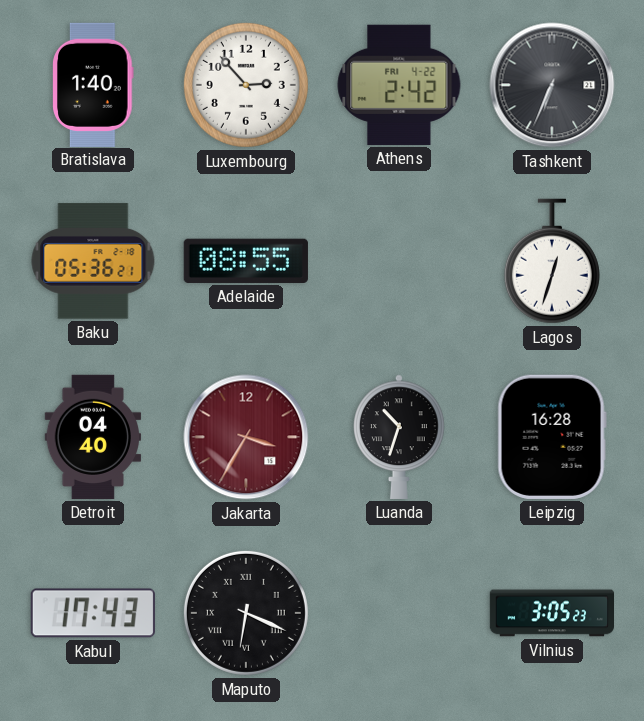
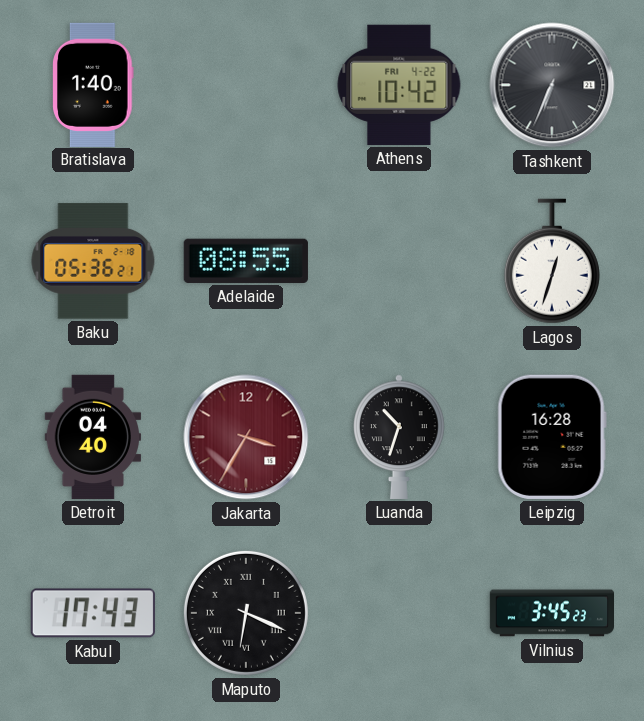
Luxembourg: 2:53 -> none
Athens: 2:42 -> 10:42
Vilnius: 3:05 -> 3:45
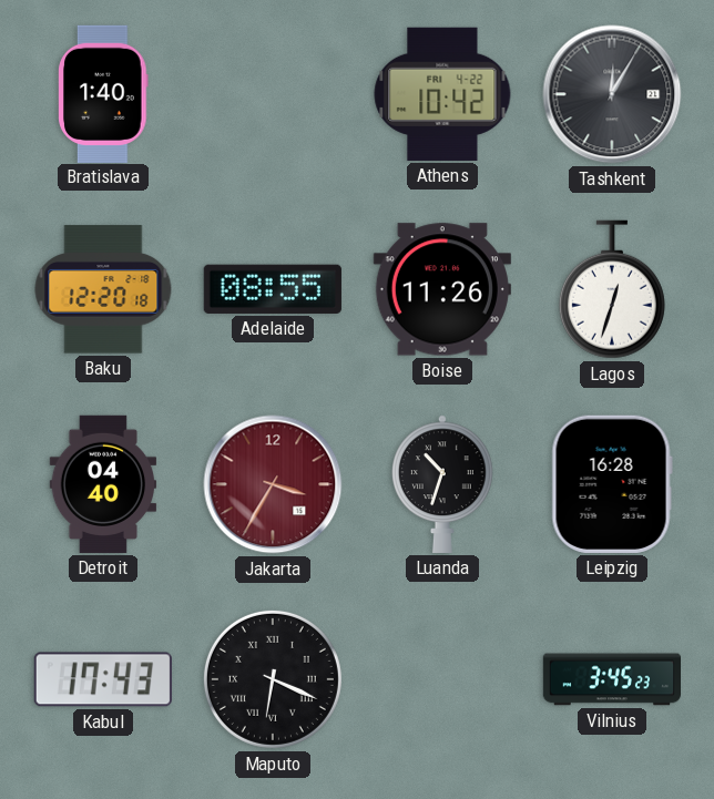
Tashkent: 6:34 -> 12:05
Baku: 05:36 -> 12:20
Boise: none -> 11:26
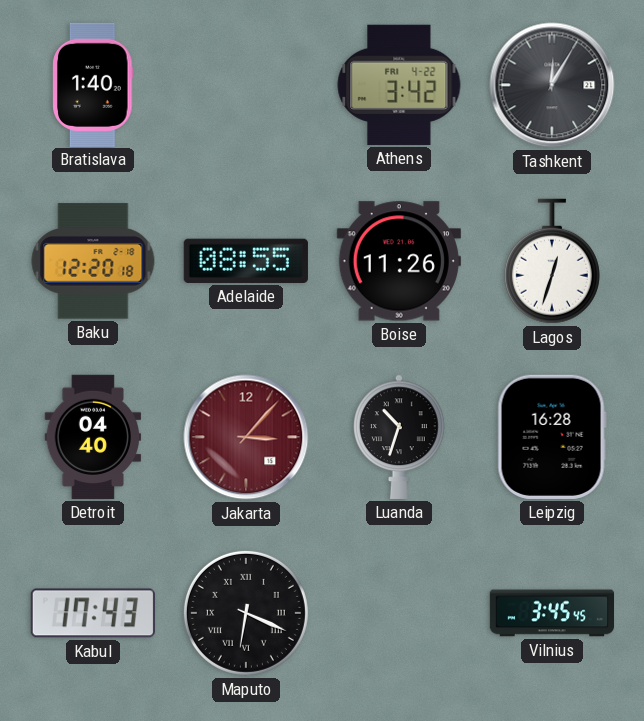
Athens: 10:42 -> 3:42
Jakarta: 3:35 -> 3:07
Vilnius: 3:45:23 -> 3:45:45
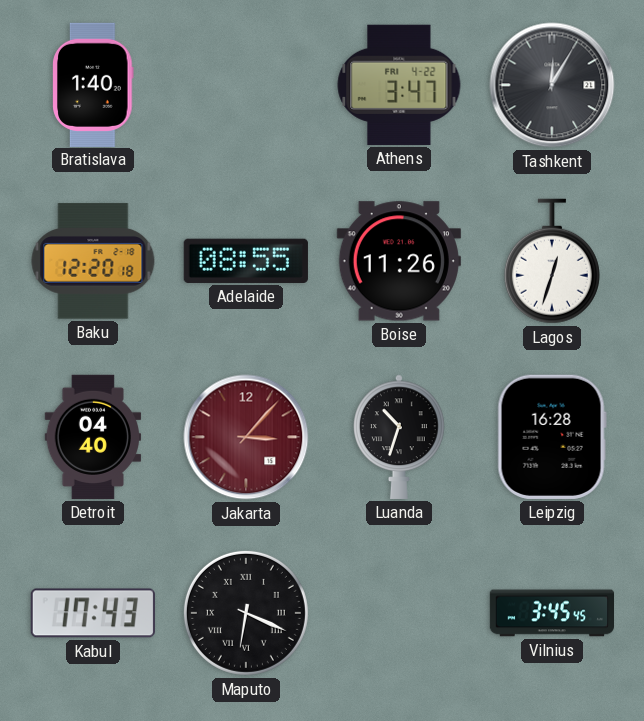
Athens: 3:42 -> 3:47
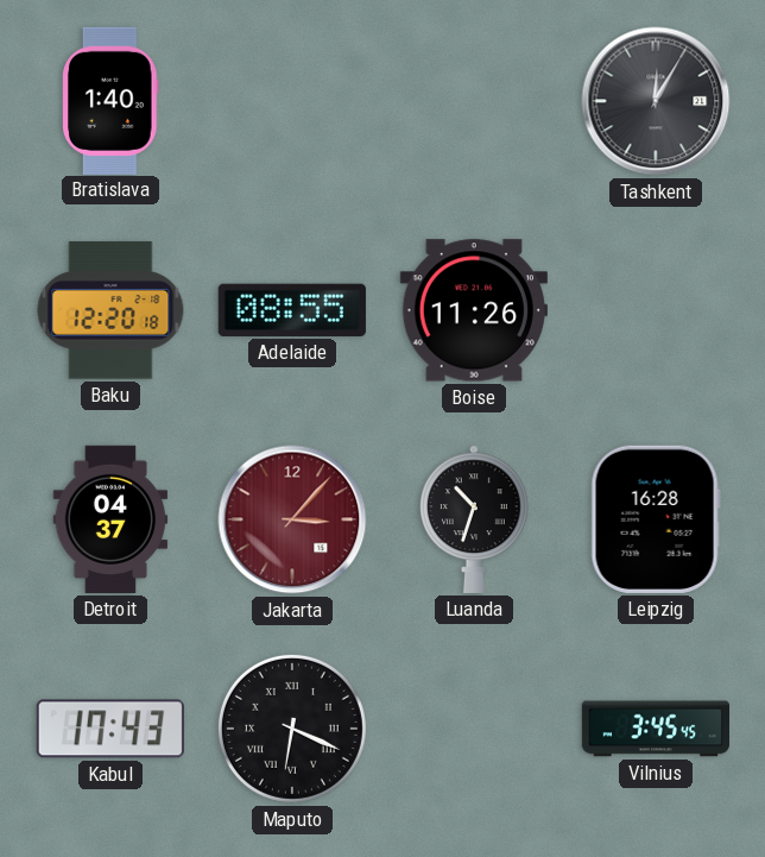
Athens: 3:47 -> none
Lagos: 12:33 -> none
Detroit: 04:40 -> 04:37
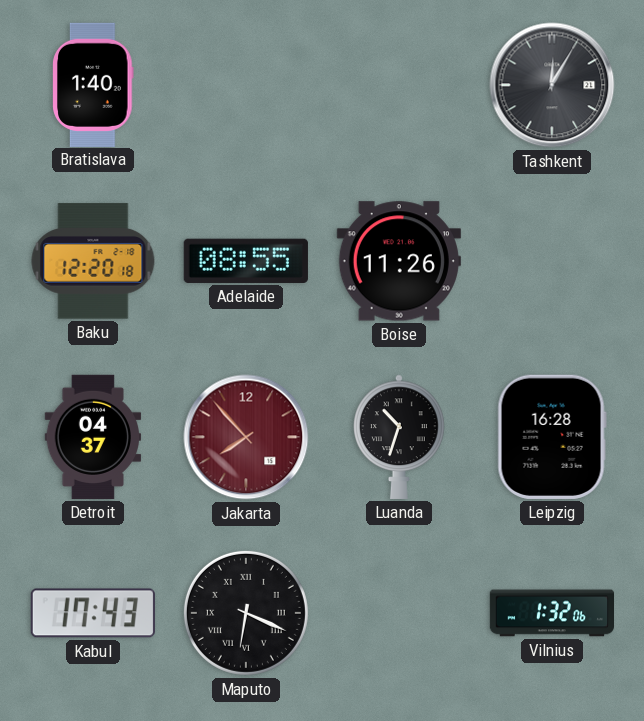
Jakarta: 3:07 -> 7:53
Vilnius: 3:45 -> 1:32
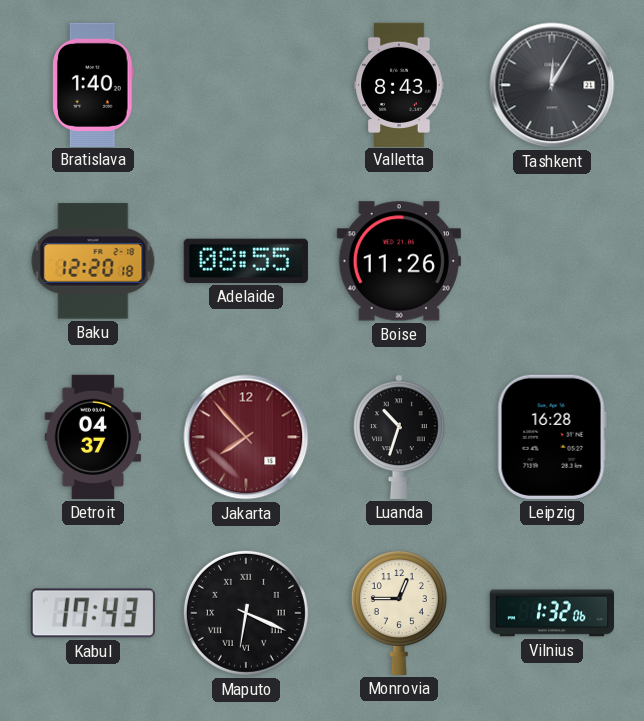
Valletta: none -> 8:43
Monrovia: none -> 12:45
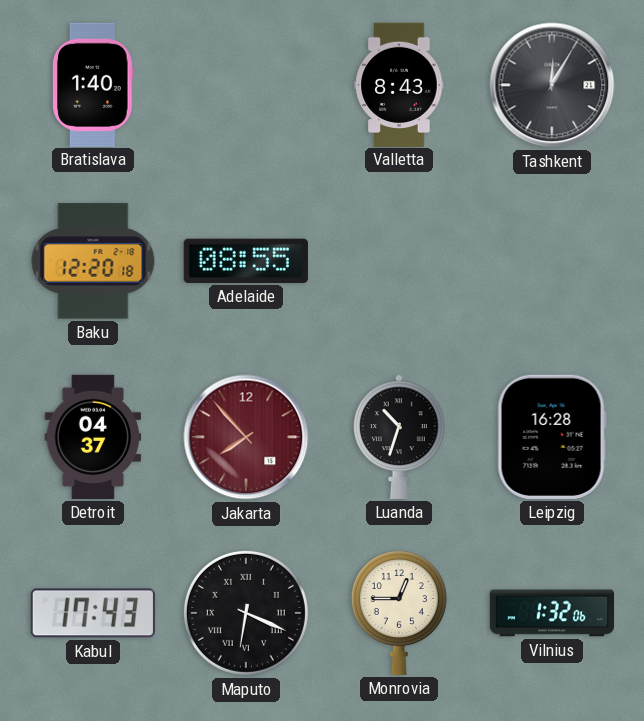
Boise: 11:26 -> none
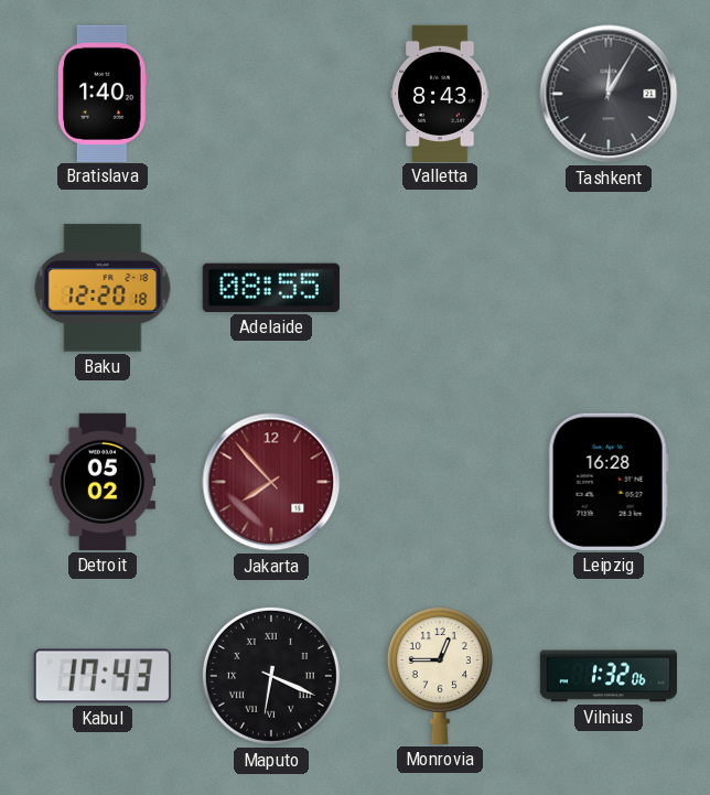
Detroit: 04:37 -> 05:02
Luanda: 10:33 -> none
